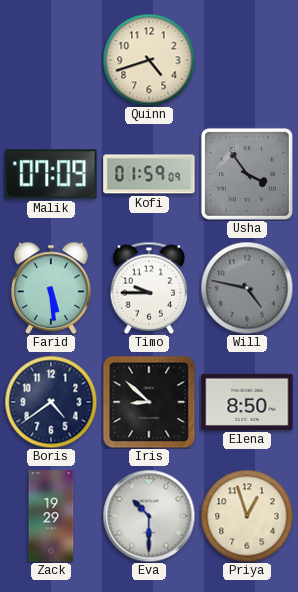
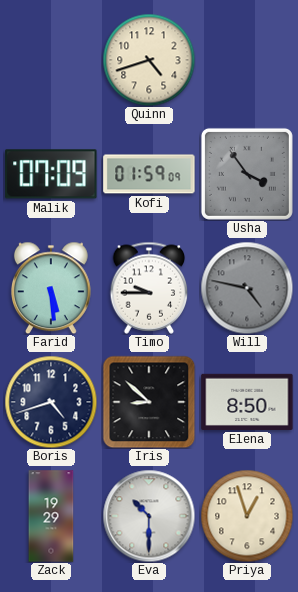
Boris: 4:39 -> 4:42
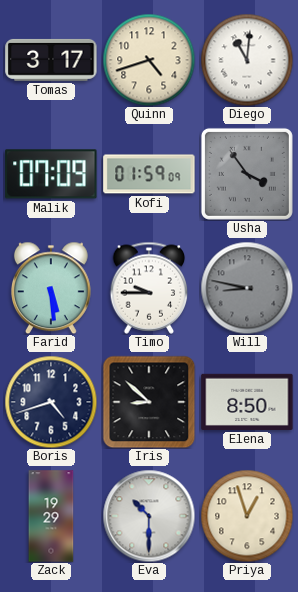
Tomas: none -> 3:17
Diego: none -> 11:01
Will: 4:47 -> 8:47
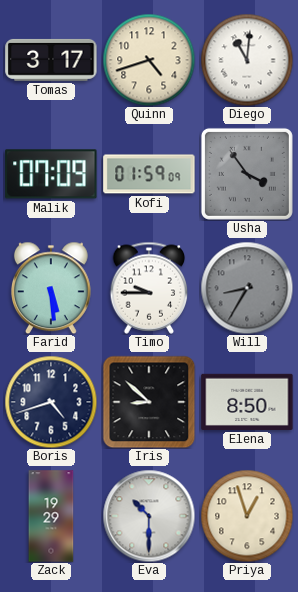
Will: 8:47 -> 8:35
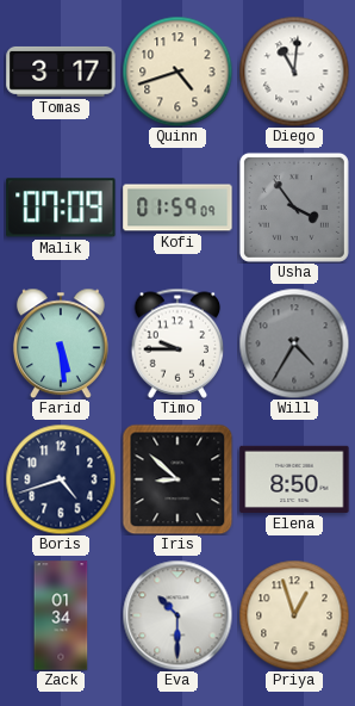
Will: 8:35 -> 4:35
Zack: 19:29 -> 01:34
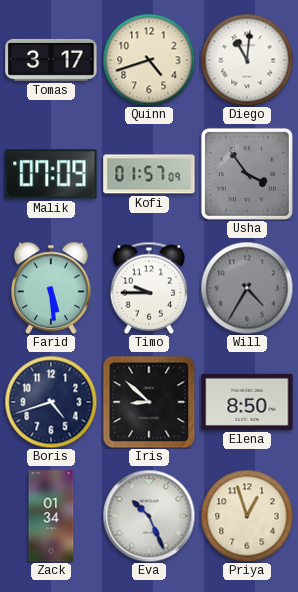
Kofi: 01:59 -> 01:57
Eva: 10:30 -> 10:26
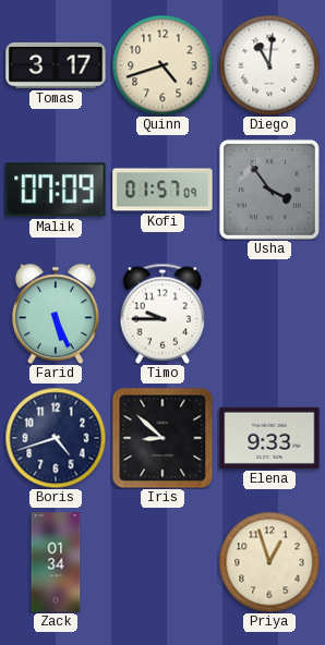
Farid: 5:29 -> 5:26
Will: 4:35 -> none
Elena: 8:50 -> 9:33
Eva: 10:26 -> none
